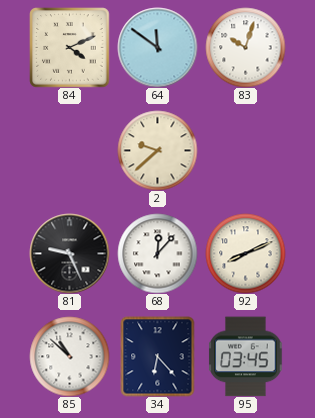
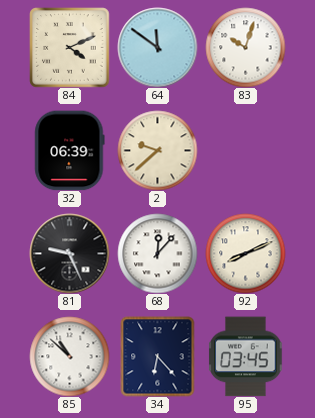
32: none -> 06:39
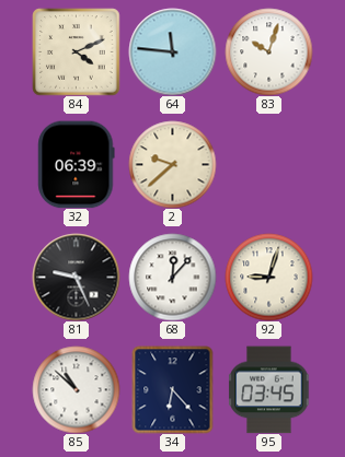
64: 11:51 -> 11:46
92: 8:11 -> 9:03
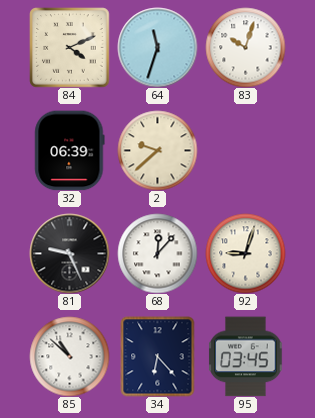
64: 11:46 -> 11:33
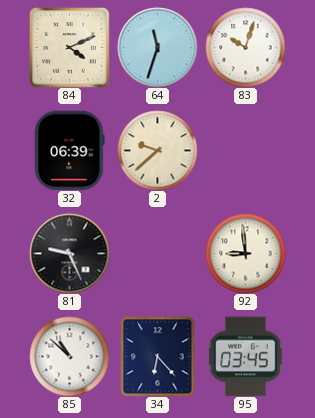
68: 12:07 -> none
92: 9:03 -> 8:59
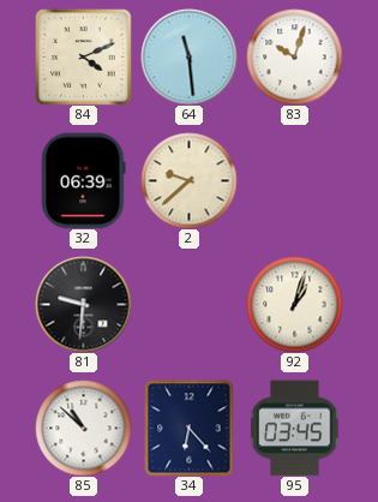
64: 11:33 -> 11:29
81: 9:26 -> 9:31
92: 8:59 -> 1:03
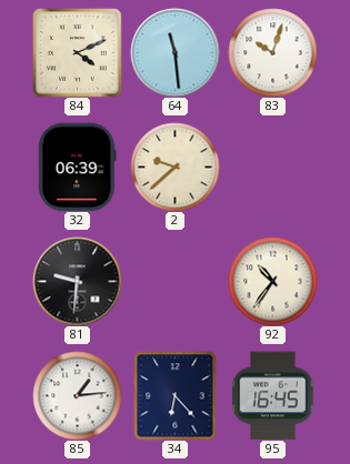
92: 1:03 -> 10:36
85: 10:52 -> 1:14
95: 03:45 -> 16:45
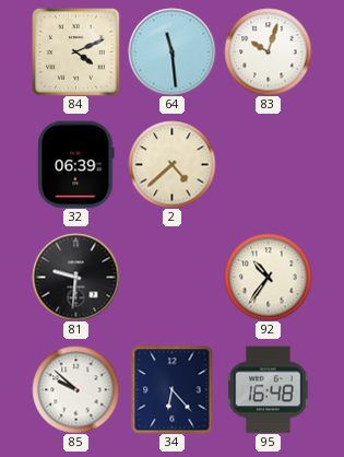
2: 9:38 -> 4:38
85: 1:14 -> 9:52
95: 16:45 -> 16:48
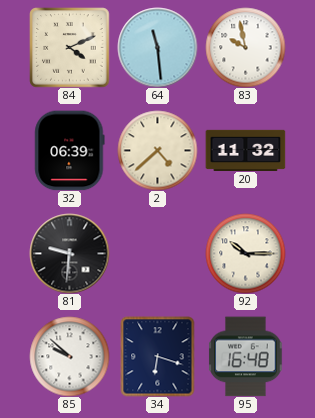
83: 10:03 -> 9:58
20: none -> 11:32
92: 10:36 -> 10:15
34: 6:23 -> 6:18
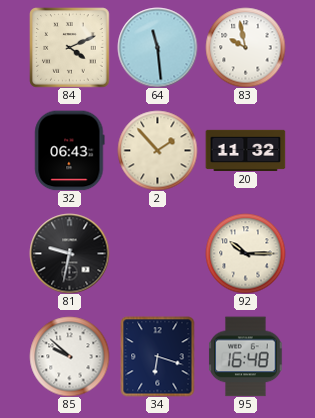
32: 06:39 -> 06:43
2: 4:38 -> 1:53
81: 9:31 -> 9:32
